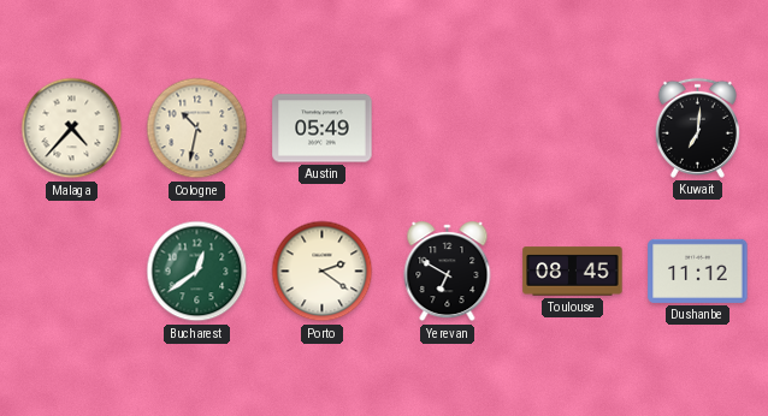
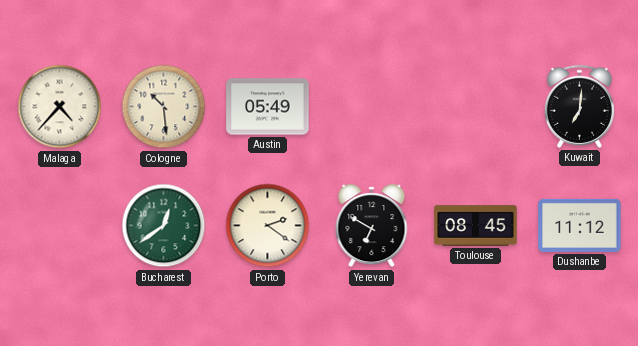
Cologne: 10:32 -> 10:29
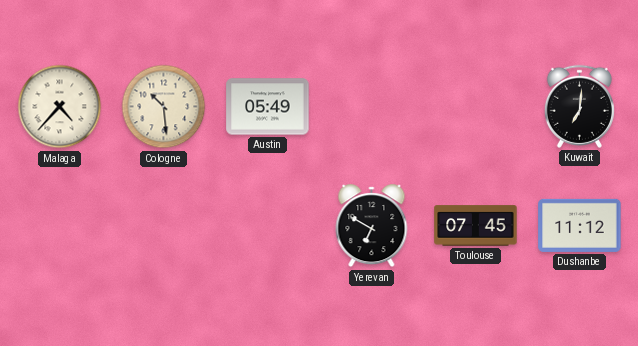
Bucharest: 12:39 -> none
Porto: 2:21 -> none
Toulouse: 08:45 -> 07:45
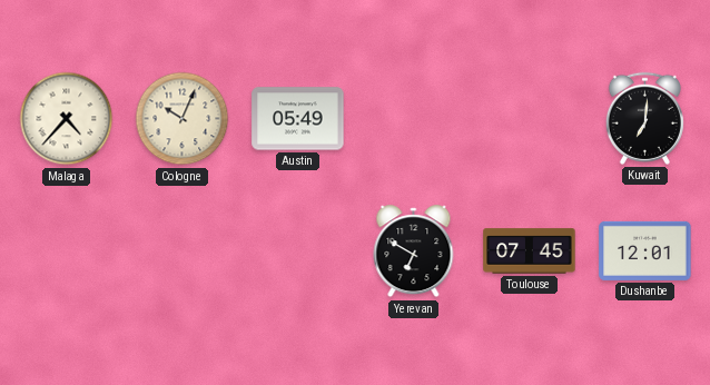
Cologne: 10:29 -> 10:04
Dushanbe: 11:12 -> 12:01
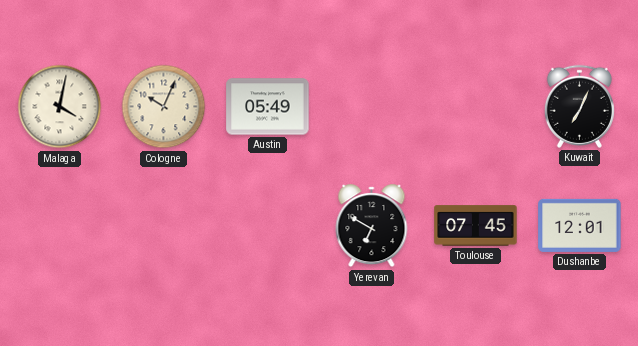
Malaga: 4:37 -> 4:02
Kuwait: 7:01 -> 7:04
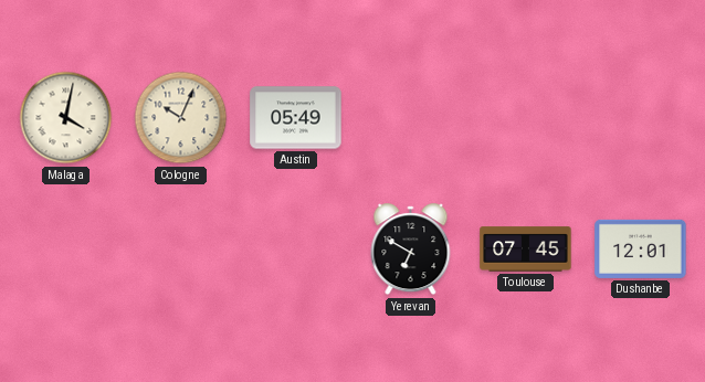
Kuwait: 7:04 -> none
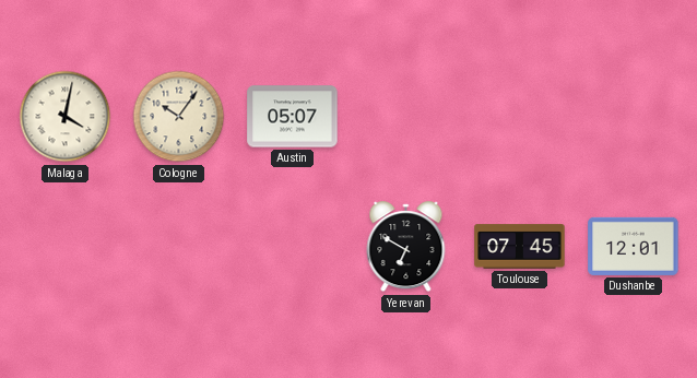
Cologne: 10:04 -> 10:06
Austin: 05:49 -> 05:07
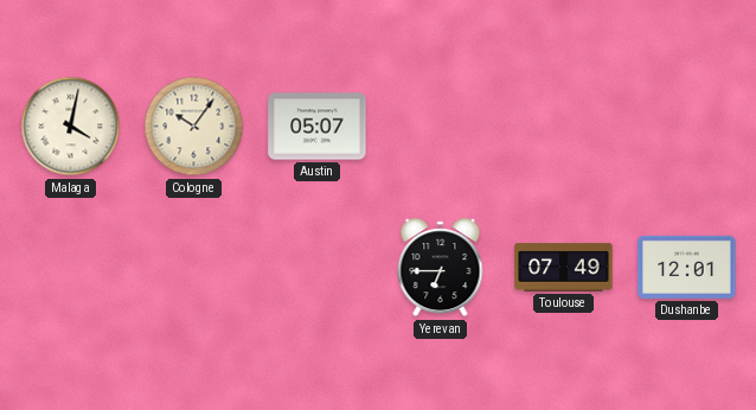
Yerevan: 6:50 -> 6:45
Toulouse: 07:45 -> 07:49
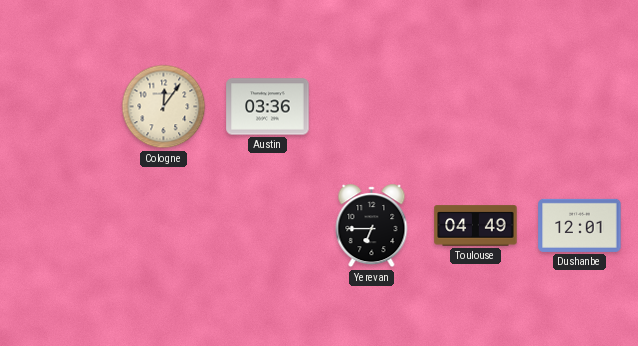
Malaga: 4:02 -> none
Cologne: 10:06 -> 12:06
Austin: 05:07 -> 03:36
Toulouse: 07:49 -> 04:49
